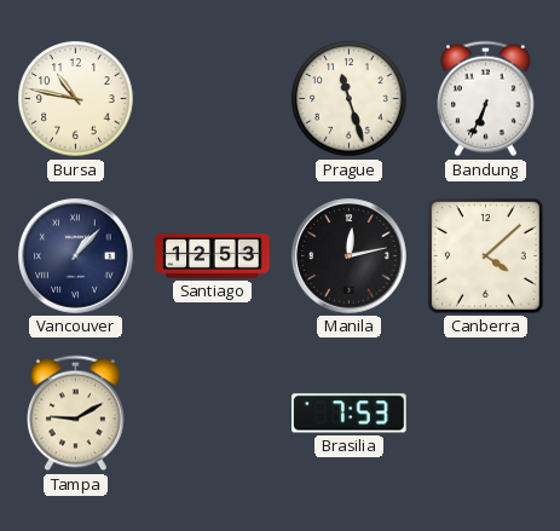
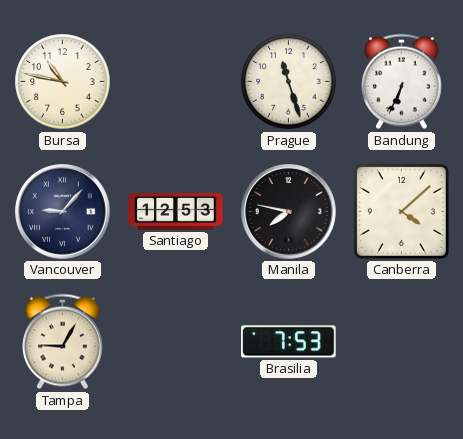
Vancouver: 1:07 -> 9:07
Manila: 12:13 -> 7:47
Tampa: 9:10 -> 9:05
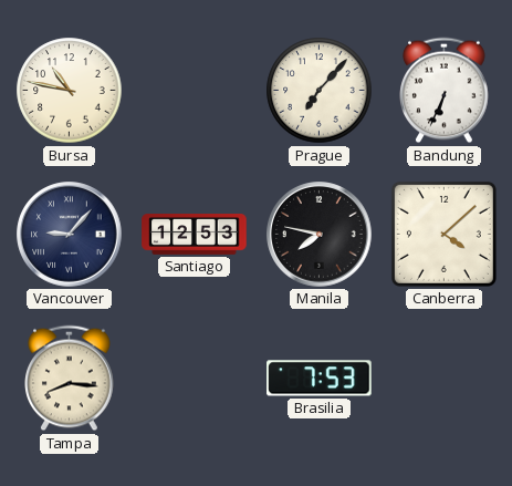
Prague: 11:27 -> 7:07
Tampa: 9:05 -> 8:16
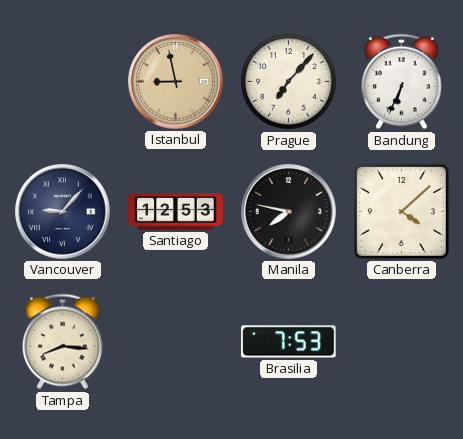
Bursa: 10:47 -> none
Istanbul: none -> 8:58
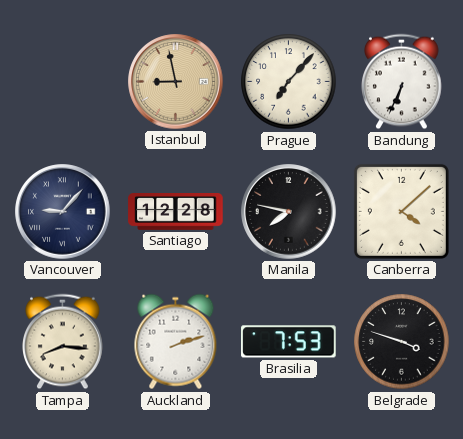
Santiago: 12:53 -> 12:28
Auckland: none -> 2:12
Belgrade: none -> 3:48
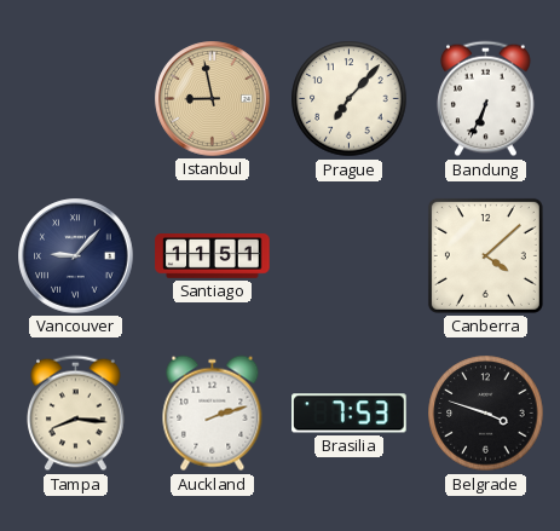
Santiago: 12:28 -> 11:51
Manila: 7:47 -> none
